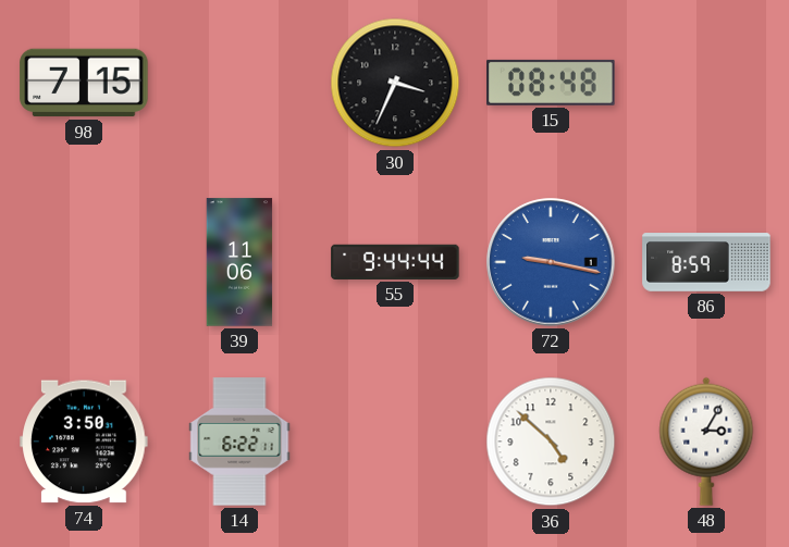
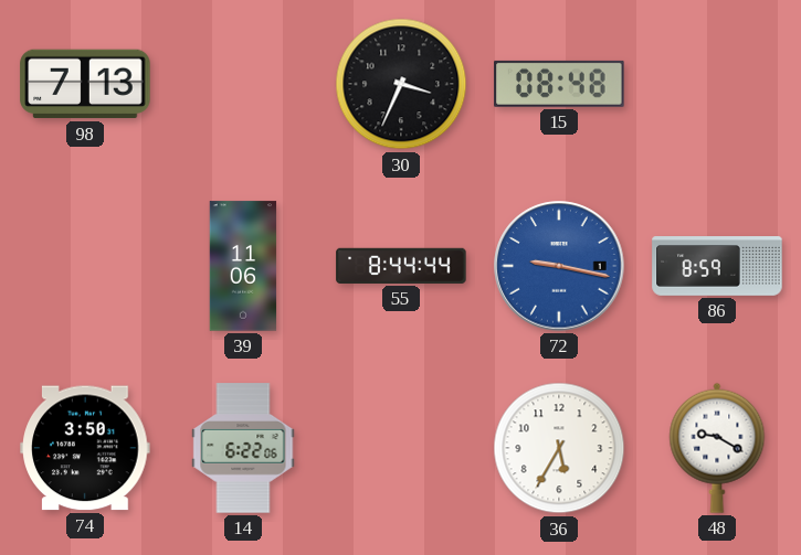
98: 7:15 -> 7:13
55: 9:44 -> 8:44
14: 6:22:11 -> 6:22:06
36: 4:52 -> 5:35
48: 3:05 -> 9:20
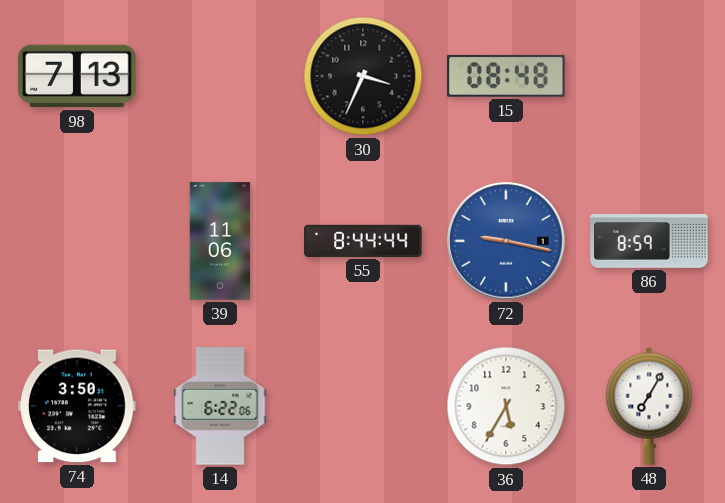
48: 9:20 -> 7:05
